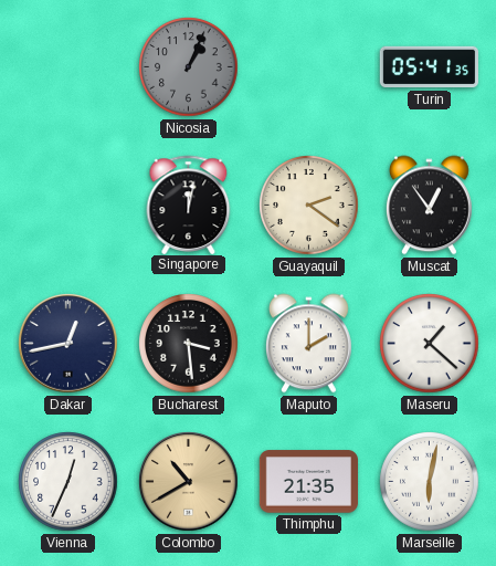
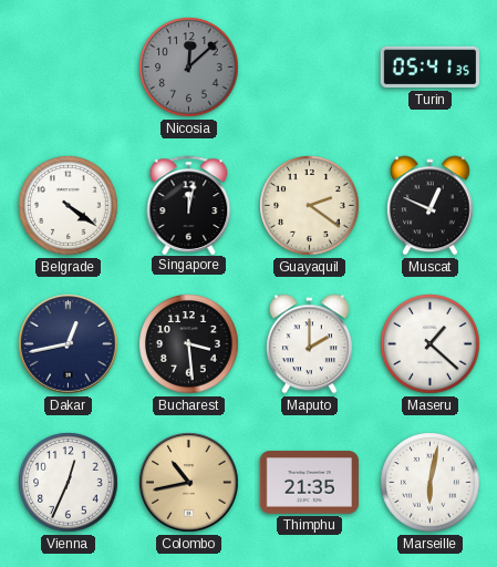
Nicosia: 1:04 -> 12:08
Belgrade: none -> 4:21
Muscat: 12:54 -> 12:49
Colombo: 10:40 -> 10:43
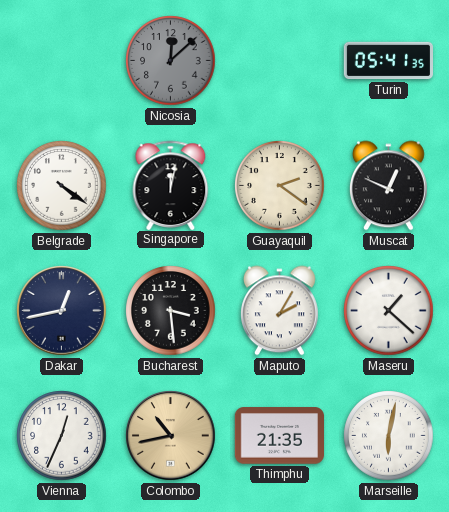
Maputo: 2:00 -> 2:05
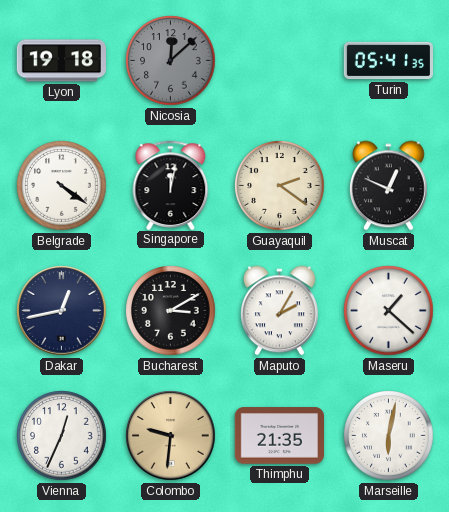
Lyon: none -> 19:18
Bucharest: 3:29 -> 3:10
Colombo: 10:43 -> 9:31
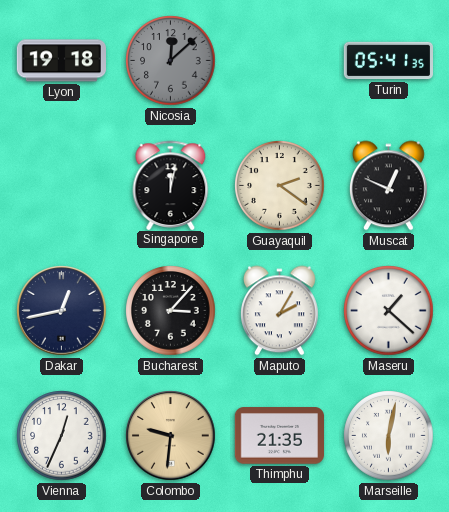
Belgrade: 4:21 -> none
Bucharest: 3:10 -> 3:07
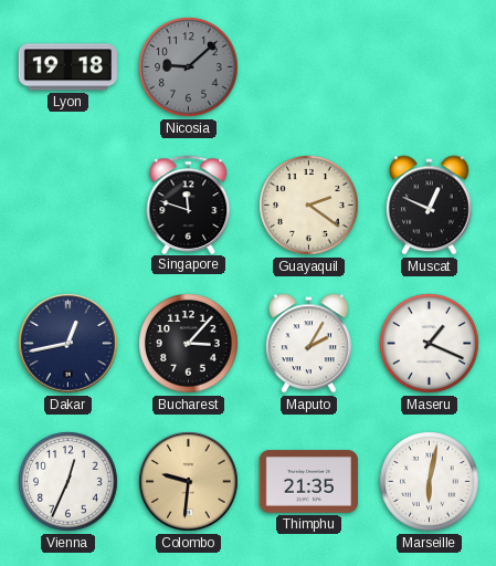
Nicosia: 12:08 -> 9:08
Turin: 05:41 -> none
Singapore: 12:02 -> 11:48
Maseru: 1:22 -> 1:19
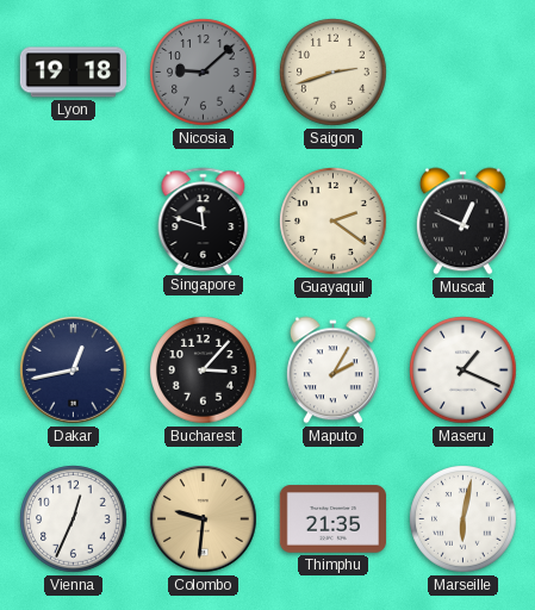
Saigon: none -> 2:42
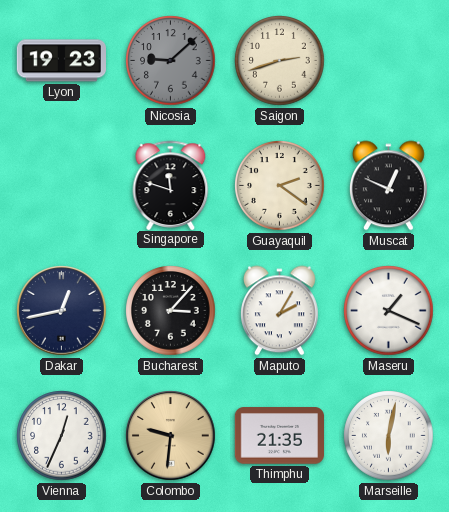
Lyon: 19:18 -> 19:23
